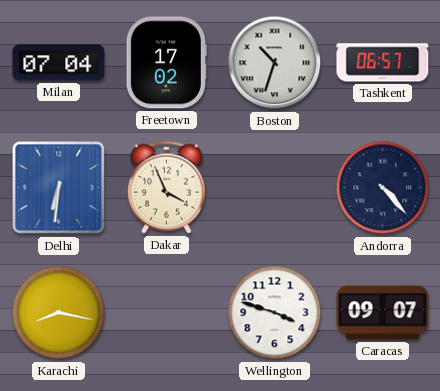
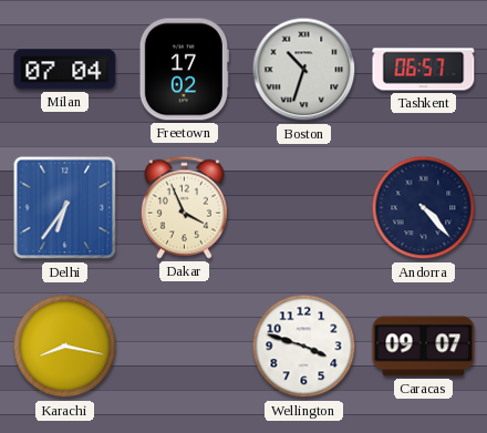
Delhi: 6:31 -> 6:36
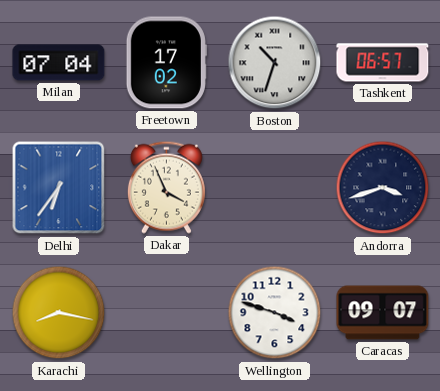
Andorra: 4:23 -> 3:42
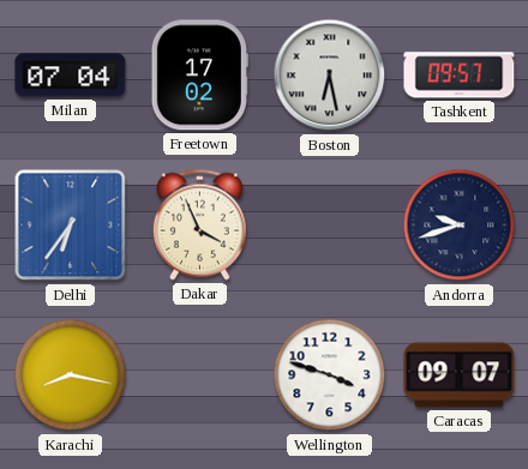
Boston: 10:33 -> 6:28
Tashkent: 06:57 -> 09:57
Andorra: 3:42 -> 9:42
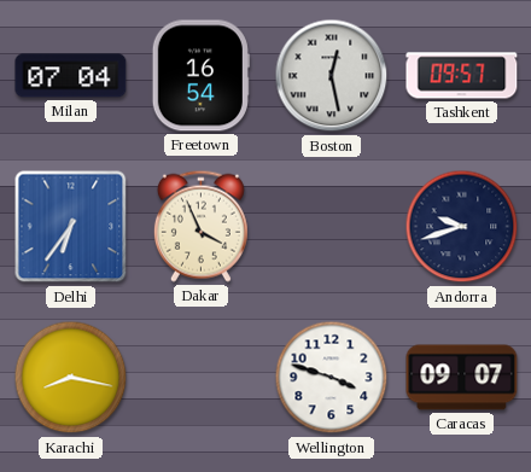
Freetown: 17:02 -> 16:54
Boston: 6:28 -> 12:28
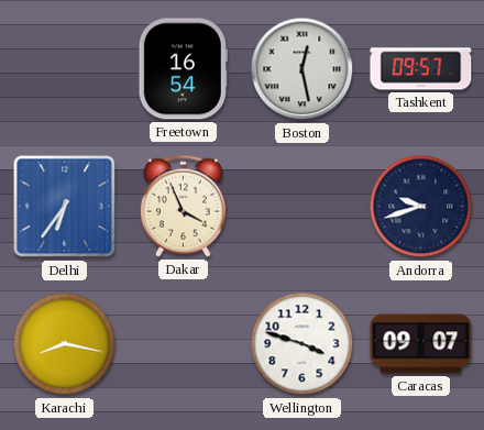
Milan: 07:04 -> none
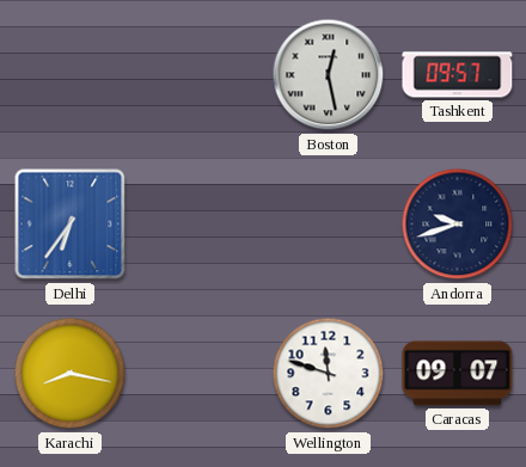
Freetown: 16:54 -> none
Dakar: 3:56 -> none
Wellington: 3:48 -> 11:48
